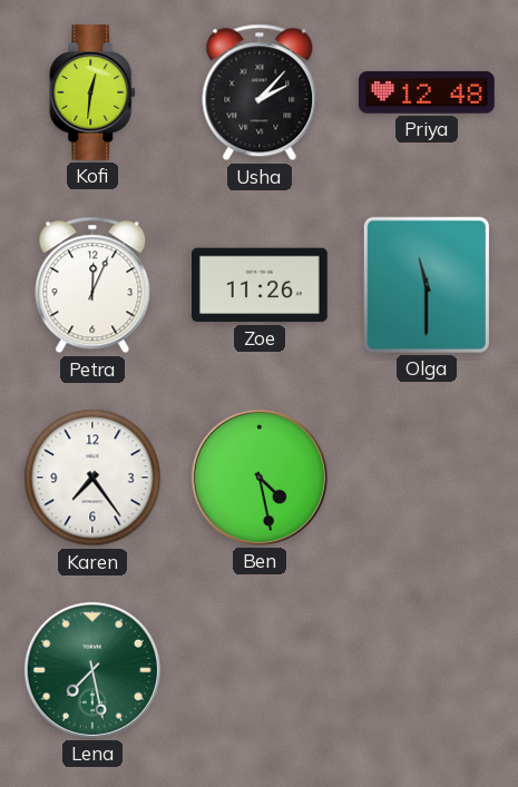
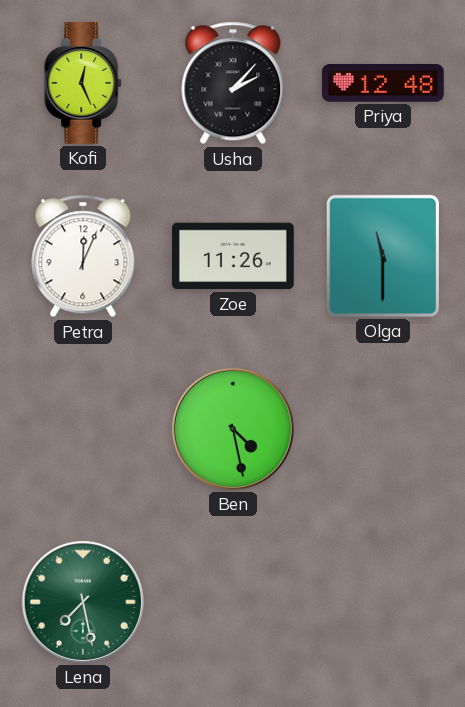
Kofi: 12:31 -> 12:26
Karen: 7:24 -> none
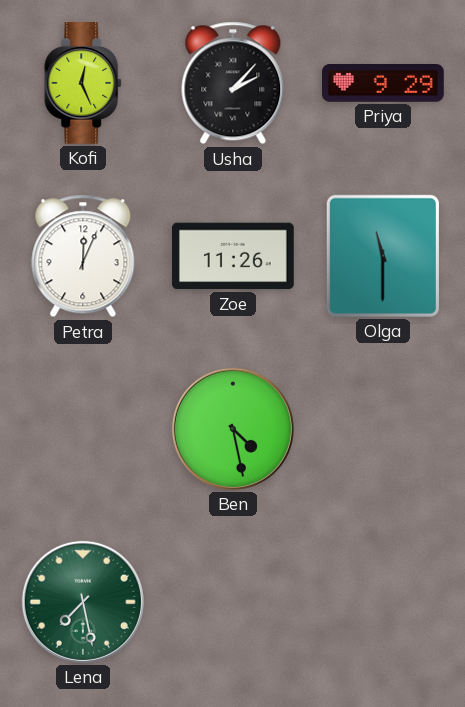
Priya: 12:48 -> 9:29
